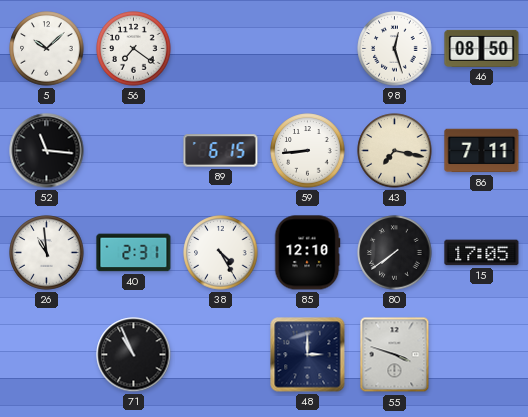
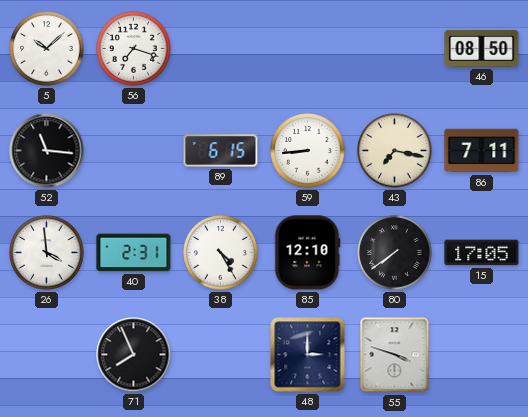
56: 7:21 -> 7:18
98: 12:27 -> none
26: 10:59 -> 3:59
71: 10:56 -> 7:56
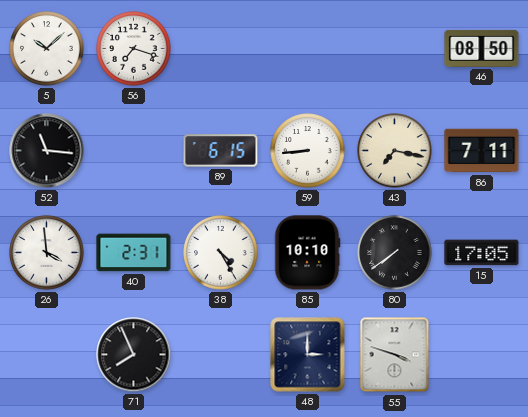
85: 12:10 -> 10:10
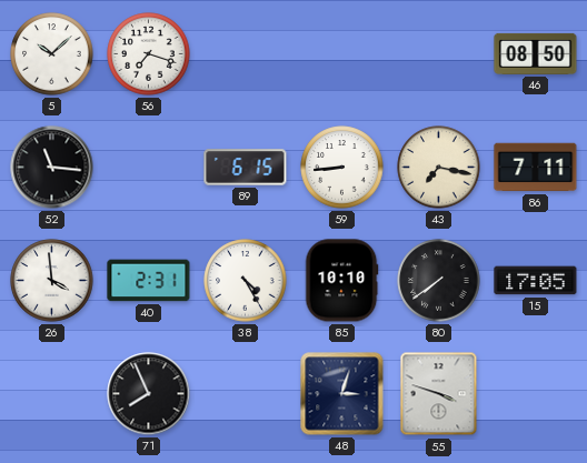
48: 3:00 -> 3:03
